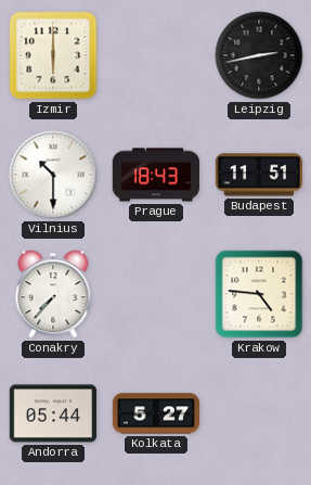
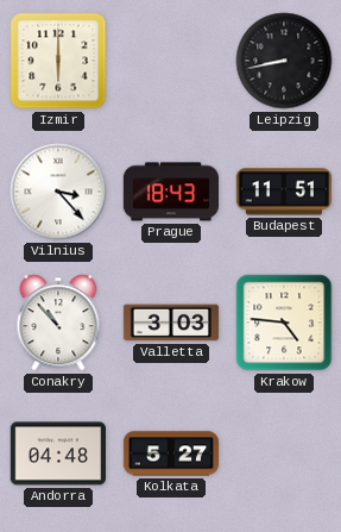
Leipzig: 2:43 -> 8:43
Vilnius: 10:30 -> 3:23
Conakry: 7:37 -> 10:53
Valletta: none -> 3:03
Andorra: 05:44 -> 04:48
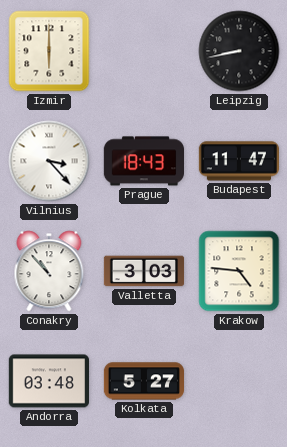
Budapest: 11:51 -> 11:47
Andorra: 04:48 -> 03:48
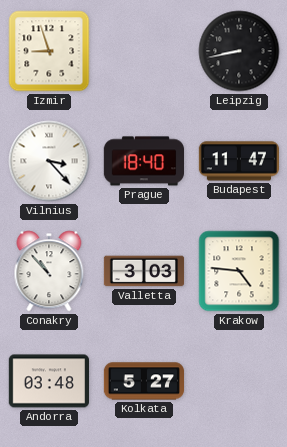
Izmir: 6:00 -> 8:57
Prague: 18:43 -> 18:40
